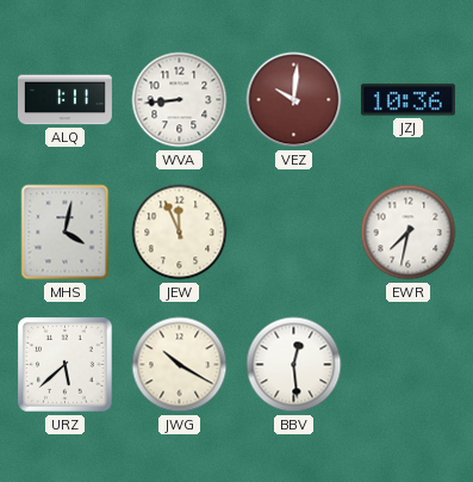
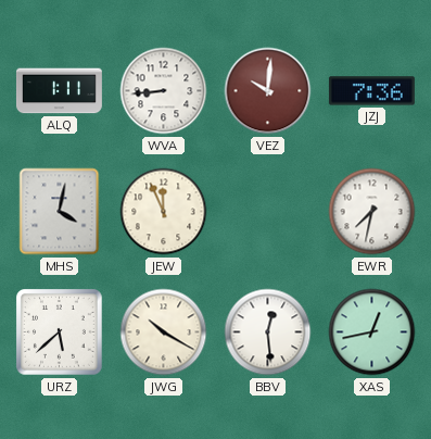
JZJ: 10:36 -> 7:36
XAS: none -> 12:43
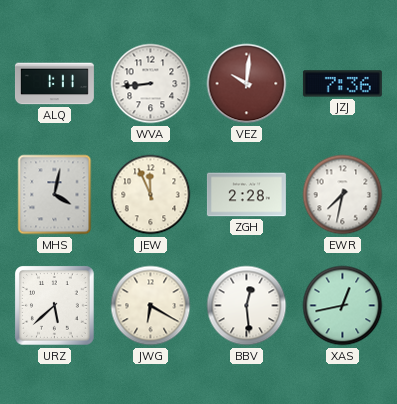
ZGH: none -> 2:28
JWG: 10:20 -> 6:20
